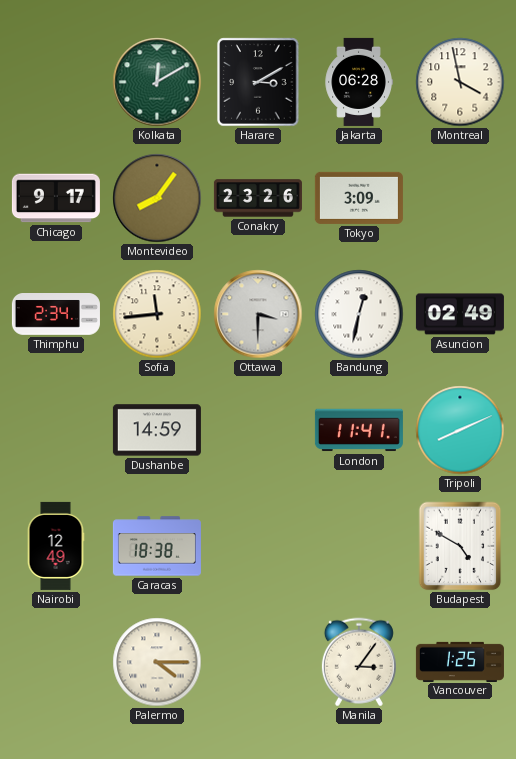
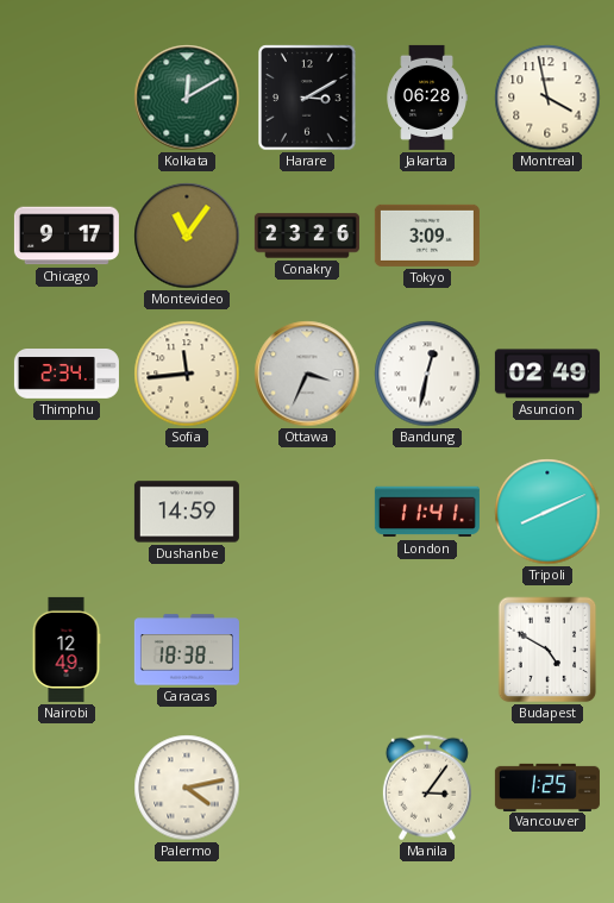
Montevideo: 8:06 -> 11:06
Ottawa: 3:30 -> 3:34
Palermo: 4:15 -> 4:13
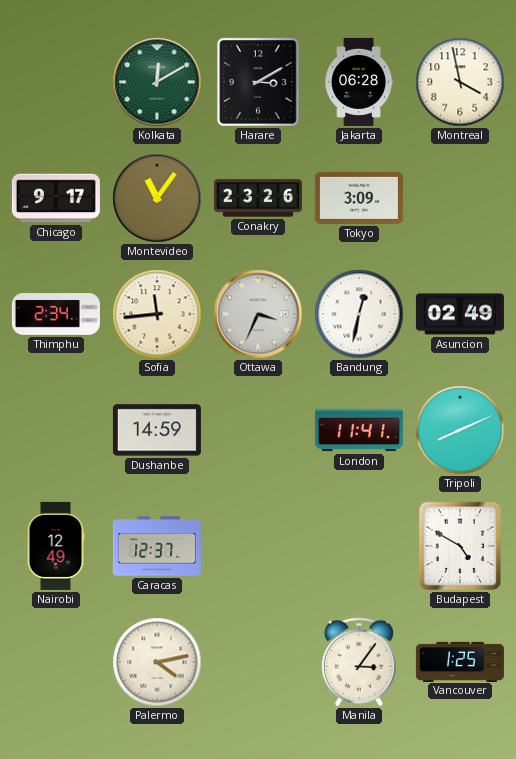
Caracas: 18:38 -> 12:37
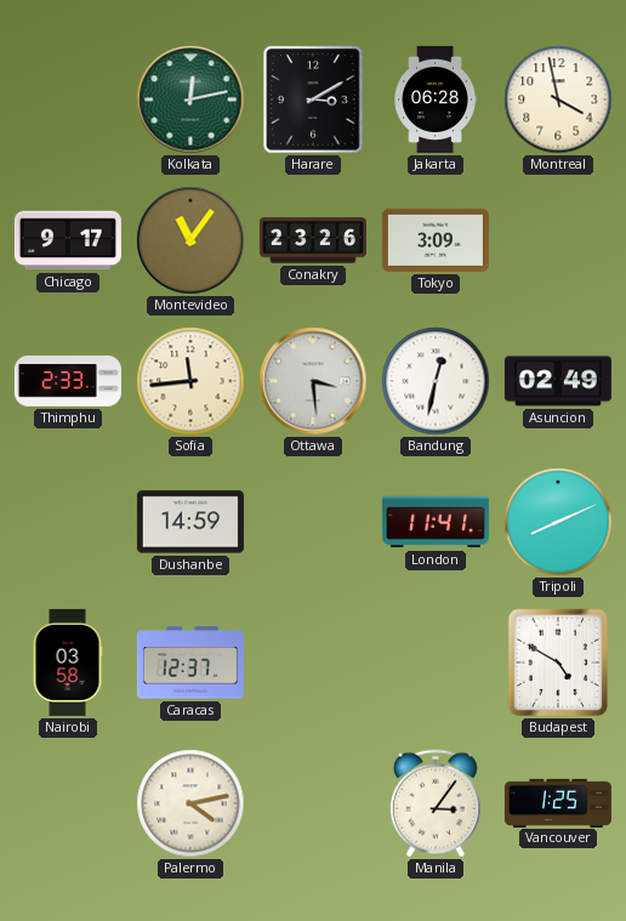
Kolkata: 12:10 -> 12:13
Thimphu: 2:34 -> 2:33
Ottawa: 3:34 -> 3:29
Nairobi: 12:49 -> 03:58
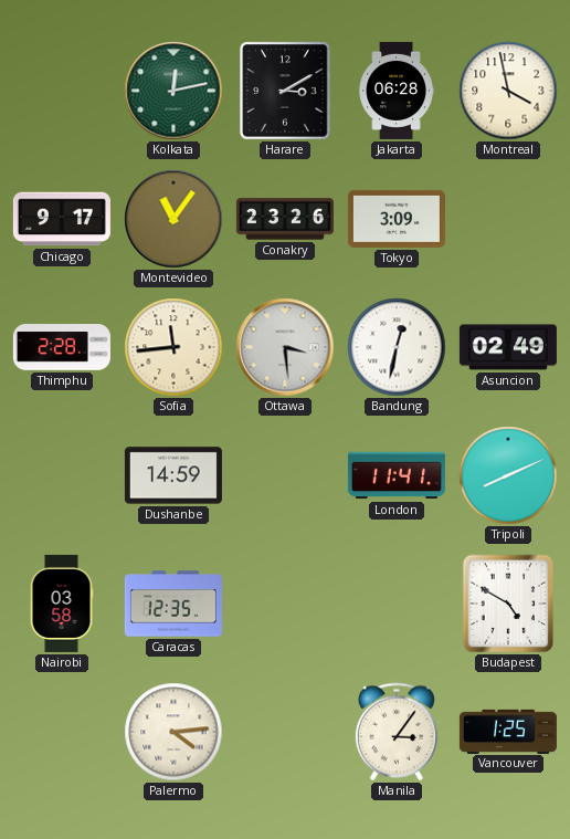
Thimphu: 2:33 -> 2:28
Caracas: 12:37 -> 12:35
Palermo: 4:13 -> 4:14
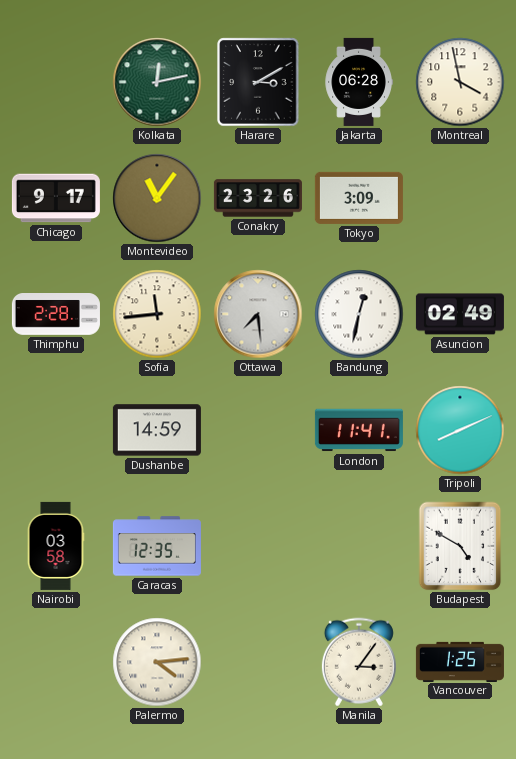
Ottawa: 3:29 -> 7:29
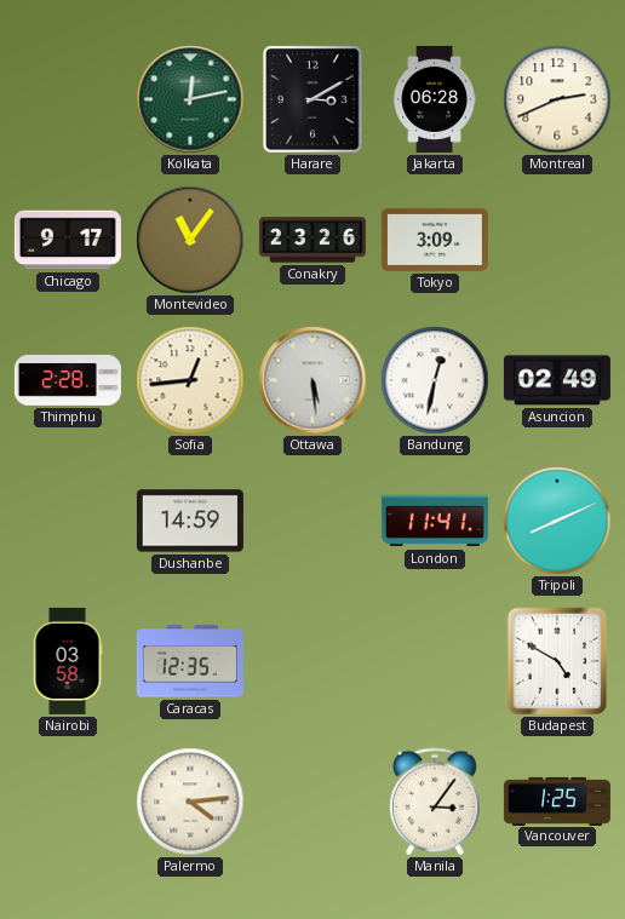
Montreal: 3:58 -> 2:41
Sofia: 11:44 -> 12:44
Ottawa: 7:29 -> 5:29
